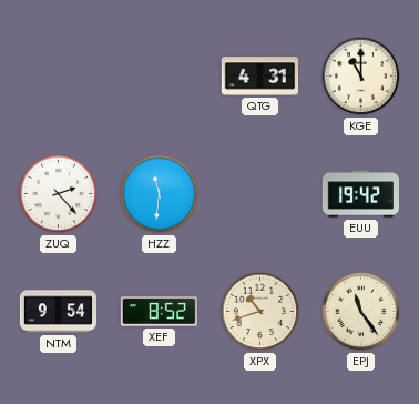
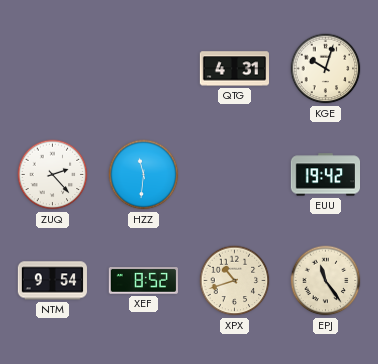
KGE: 11:00 -> 10:03
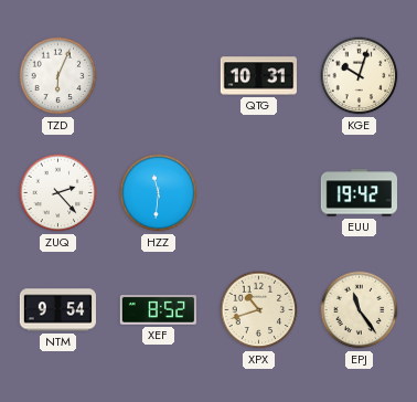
TZD: none -> 6:04
QTG: 4:31 -> 10:31
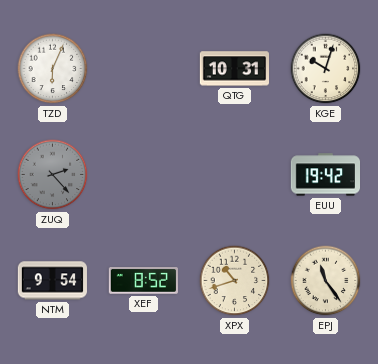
ZUQ dial: white -> grey
HZZ: 11:31 -> none
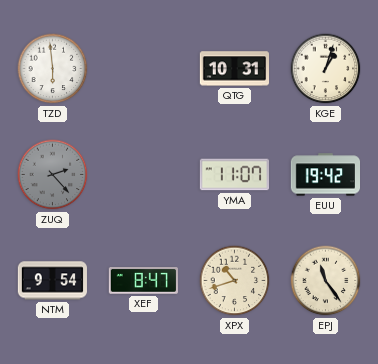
TZD: 6:04 -> 5:59
KGE: 10:03 -> 1:03
YMA: none -> 11:07
XEF: 8:52 -> 8:47
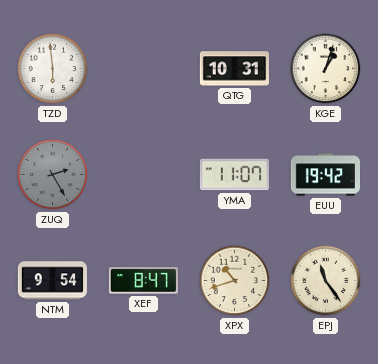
ZUQ: 2:23 -> 2:25
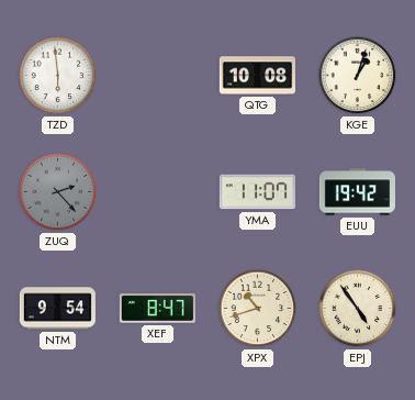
QTG: 10:31 -> 10:08
ZUQ: 2:25 -> 2:23
EPJ: 11:24 -> 4:54
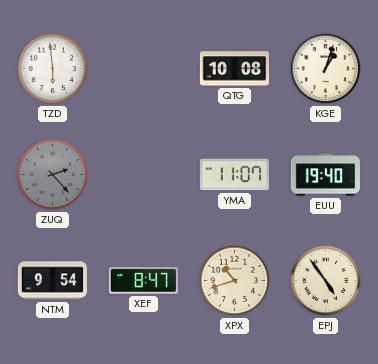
EUU: 19:42 -> 19:40
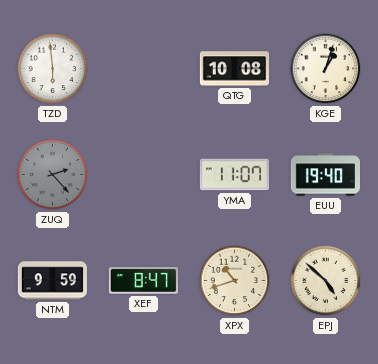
NTM: 9:54 -> 9:59
EPJ: 4:54 -> 4:52
